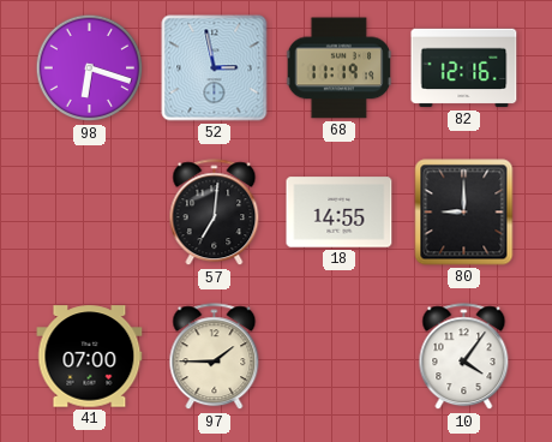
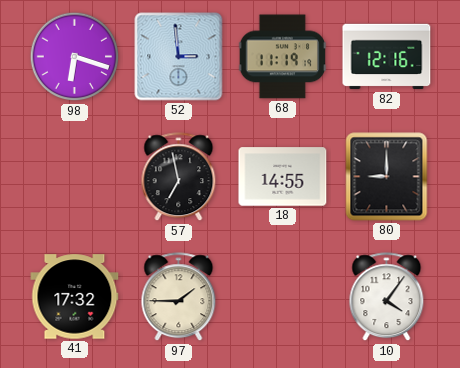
52: 2:58 -> 2:59
57: 7:01 -> 6:58
41: 07:00 -> 17:32
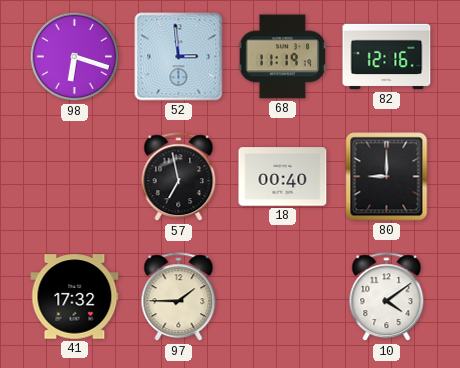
18: 14:55 -> 00:40
10: 4:06 -> 4:09
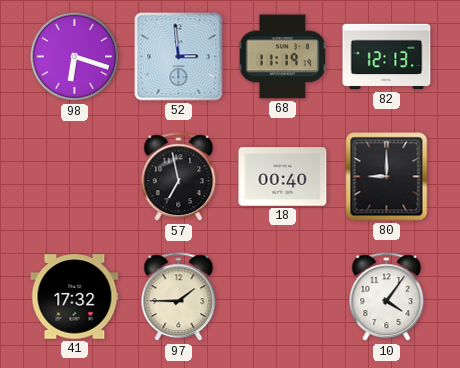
82: 12:16 -> 12:13
10: 4:09 -> 4:06
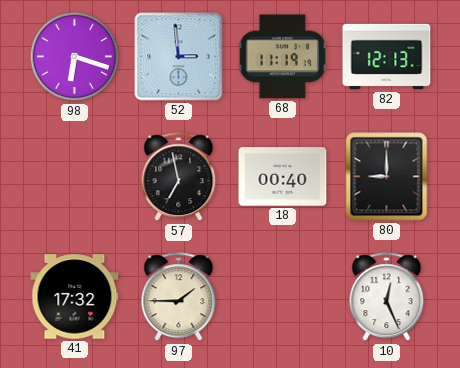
10: 4:06 -> 12:26
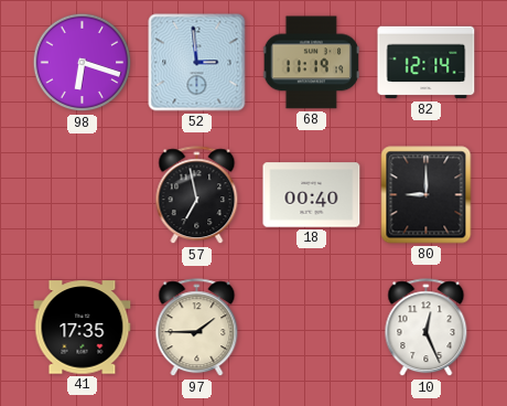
82: 12:13 -> 12:14
41: 17:32 -> 17:35
